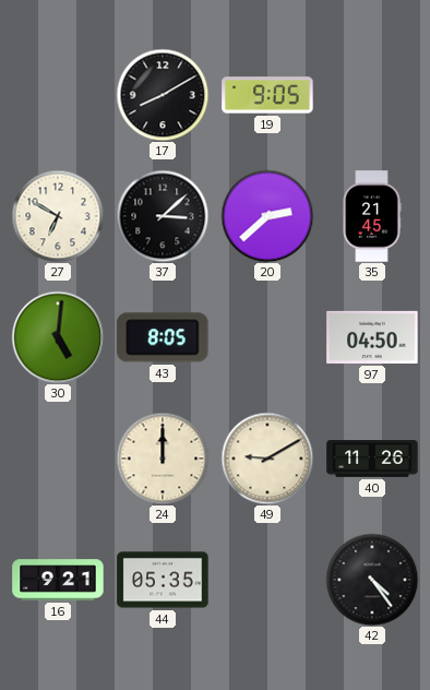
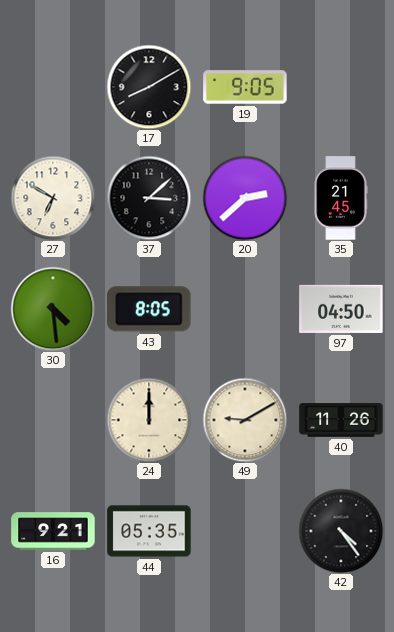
30: 5:01 -> 4:29
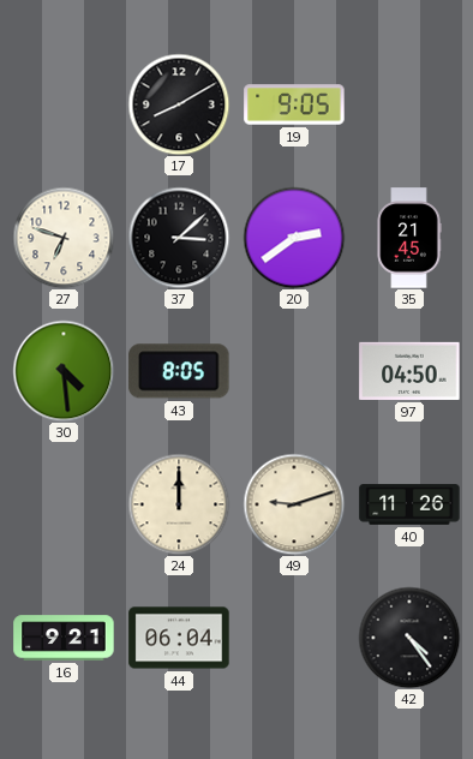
27: 6:50 -> 6:48
20: 2:38 -> 2:39
49: 9:10 -> 9:12
44: 05:35 -> 06:04
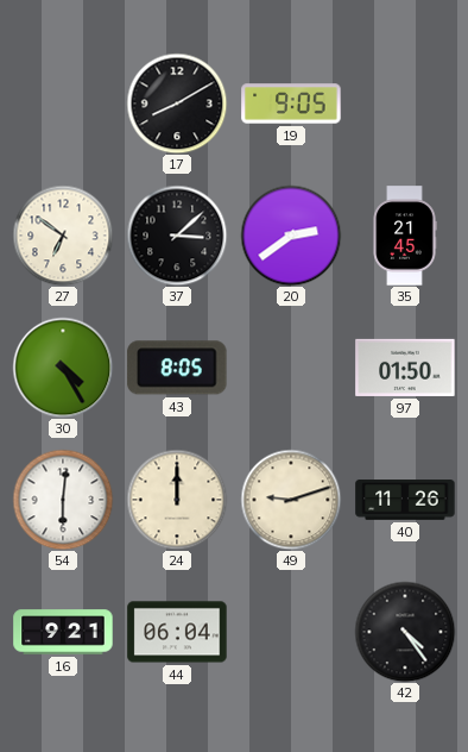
27: 6:48 -> 6:51
30: 4:29 -> 4:25
97: 04:50 -> 01:50
54: none -> 6:01
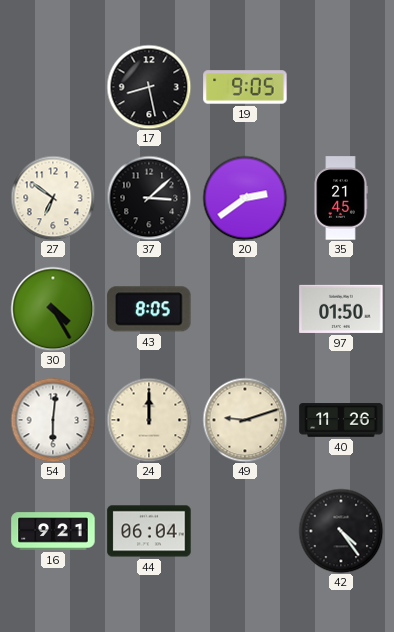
17: 8:10 -> 8:28
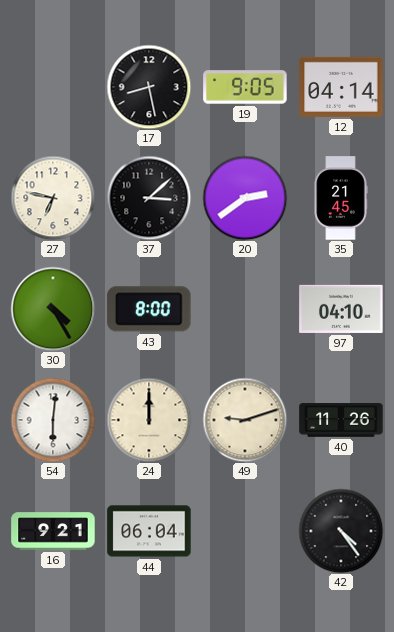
12: none -> 04:14
27: 6:51 -> 6:47
43: 8:05 -> 8:00
97: 01:50 -> 04:10
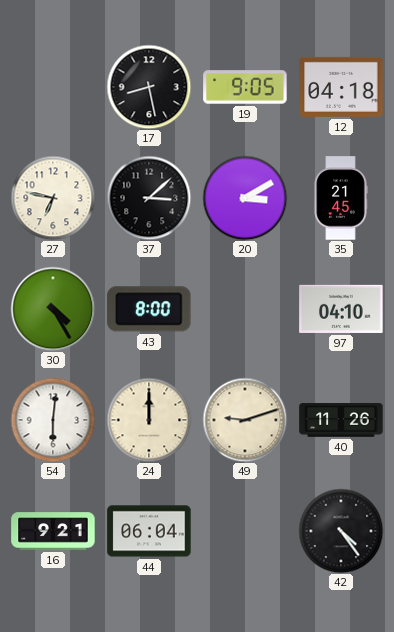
12: 04:14 -> 04:18
20: 2:39 -> 3:10
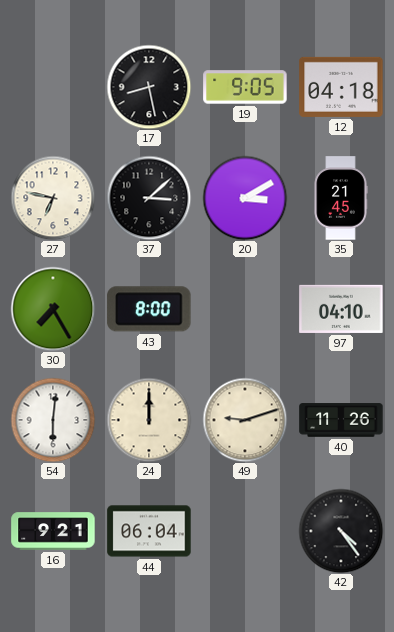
30: 4:25 -> 7:25
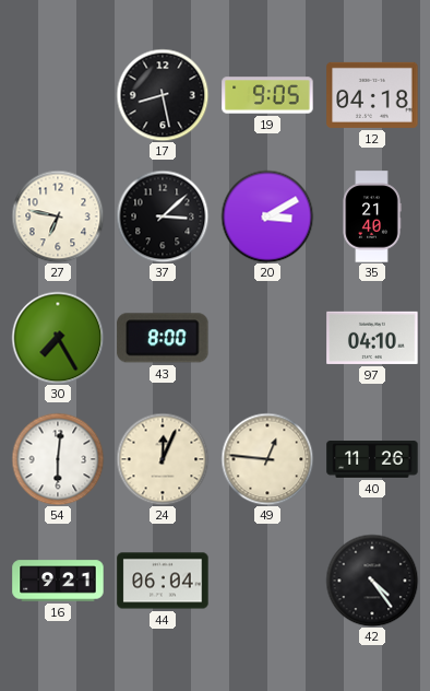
35: 21:45 -> 21:40
24: 12:00 -> 12:04
49: 9:12 -> 12:46
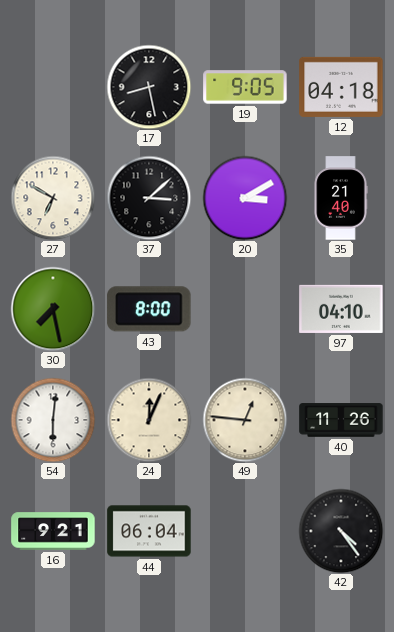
27: 6:47 -> 6:50
30: 7:25 -> 7:28
